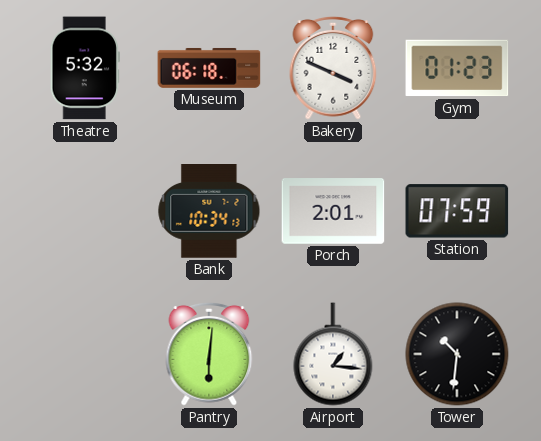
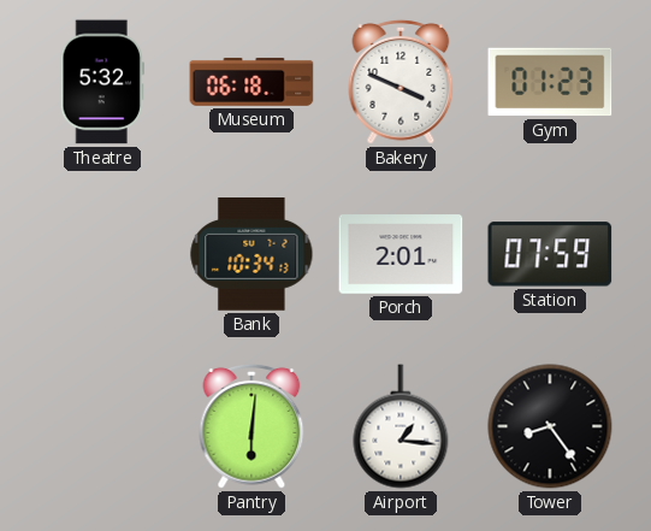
Tower: 10:31 -> 8:24
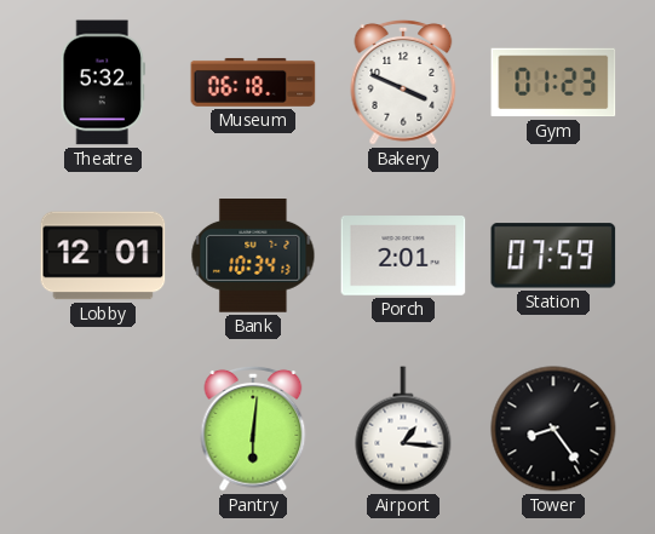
Lobby: none -> 12:01
